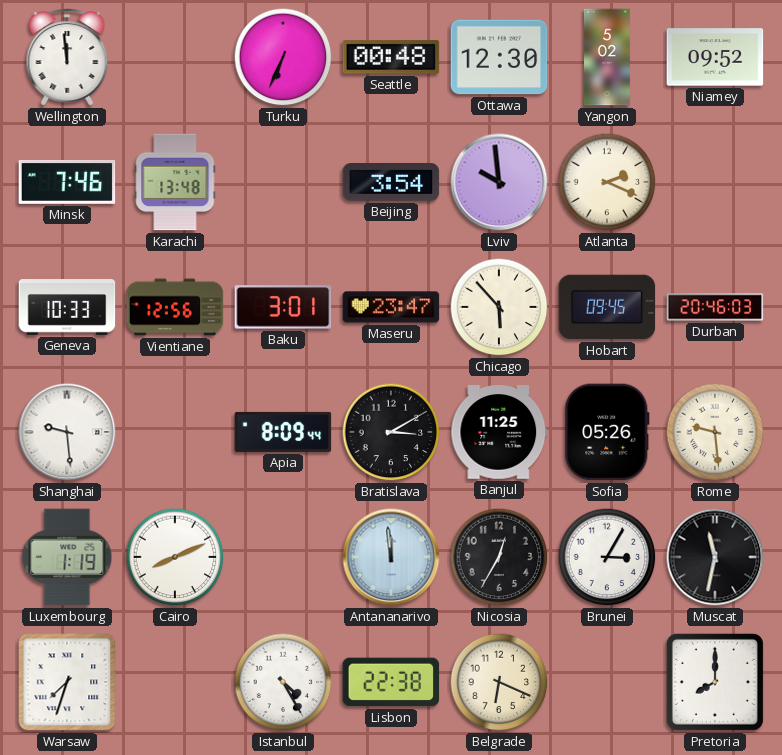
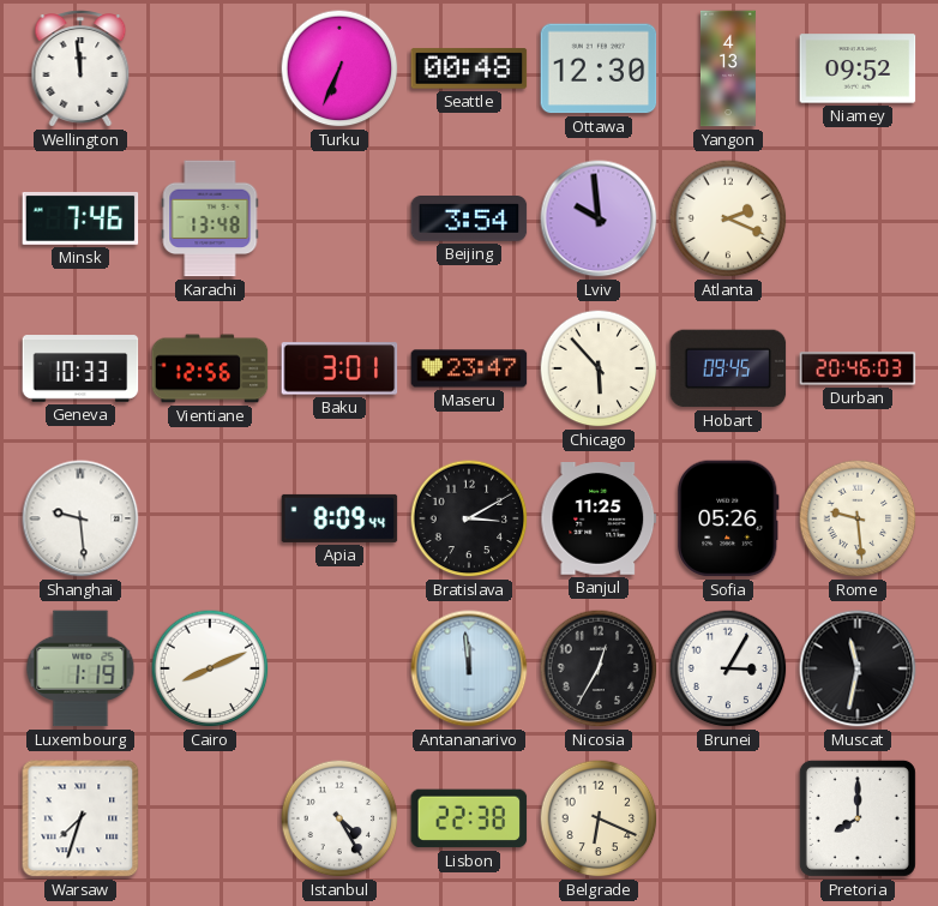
Yangon: 5:02 -> 4:13
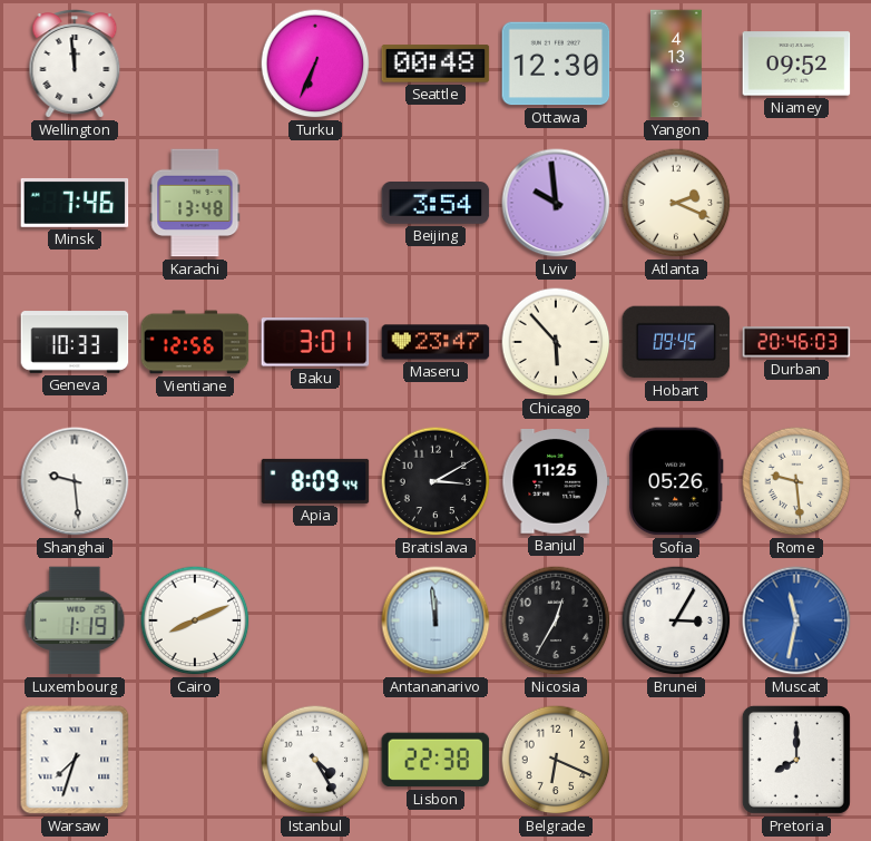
Muscat dial: black -> blue
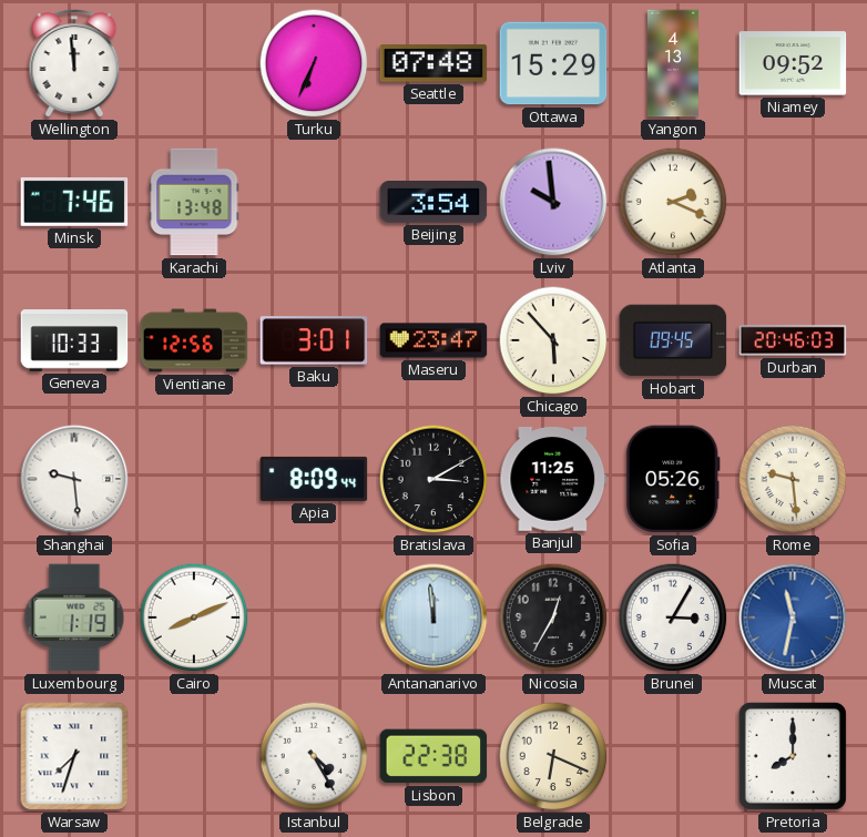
Seattle: 00:48 -> 07:48
Ottawa: 12:30 -> 15:29
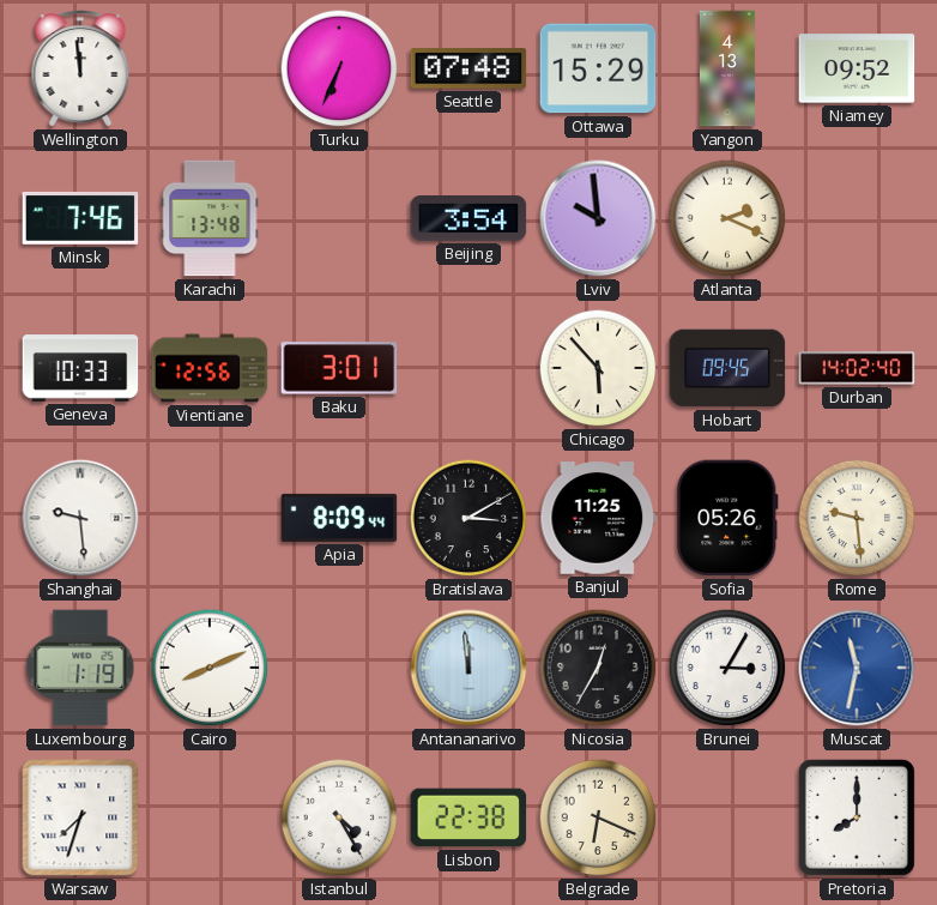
Maseru: 23:47 -> none
Durban: 20:46 -> 14:02
